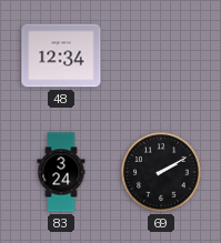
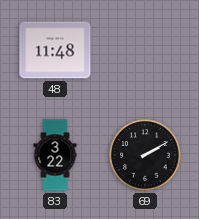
48: 12:34 -> 11:48
83: 3:24 -> 3:22
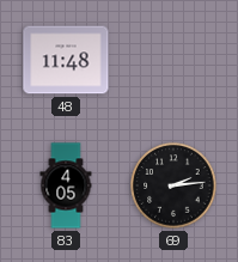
83: 3:22 -> 4:05
69: 2:10 -> 2:14
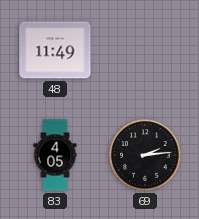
48: 11:48 -> 11:49
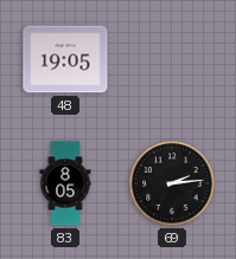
48: 11:49 -> 19:05
83: 4:05 -> 8:05
